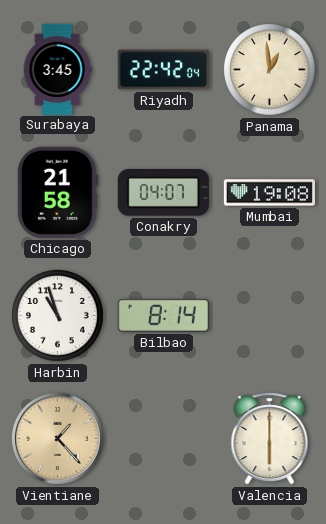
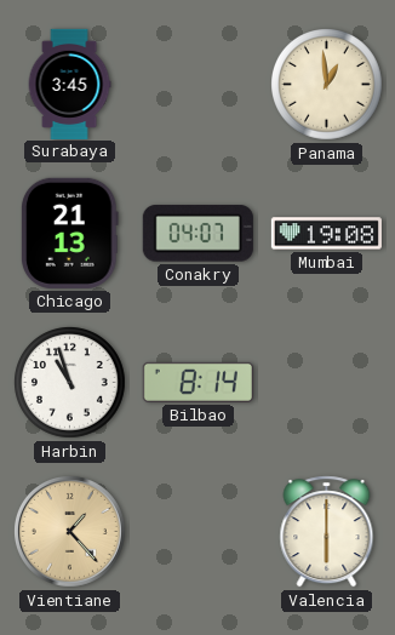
Riyadh: 22:42 -> none
Chicago: 21:58 -> 21:13
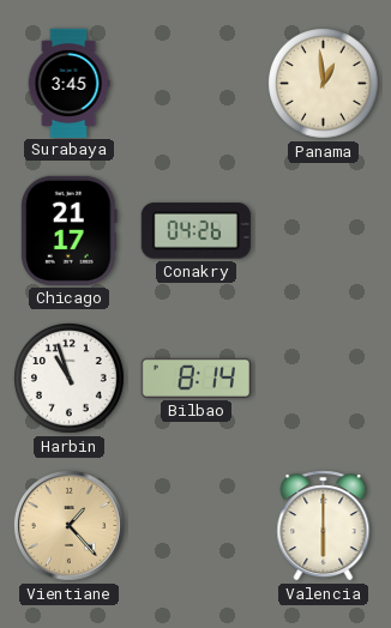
Chicago: 21:13 -> 21:17
Conakry: 04:07 -> 04:26
Mumbai: 19:08 -> none
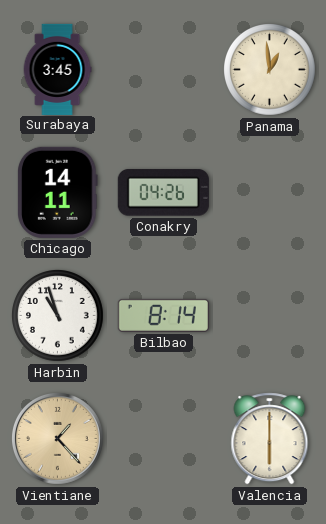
Chicago: 21:17 -> 14:11
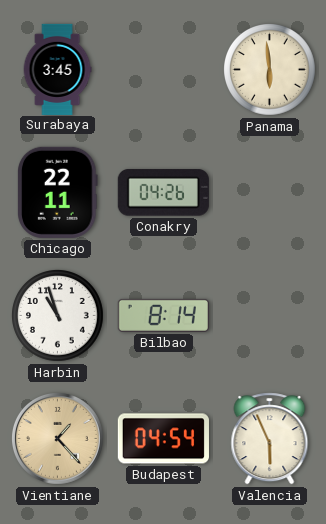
Panama: 12:59 -> 5:59
Chicago: 14:11 -> 22:11
Budapest: none -> 04:54
Valencia: 6:00 -> 5:56
